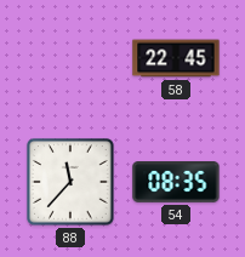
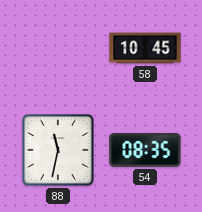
58: 22:45 -> 10:45
88: 11:37 -> 11:32
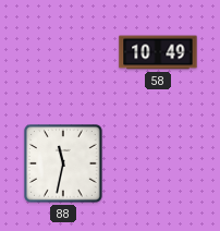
58: 10:45 -> 10:49
54: 08:35 -> none
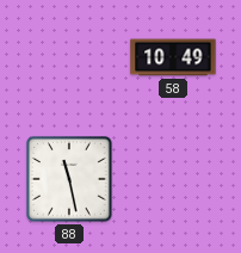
88: 11:32 -> 11:28
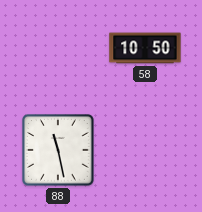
58: 10:49 -> 10:50
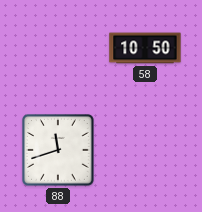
88: 11:28 -> 11:42
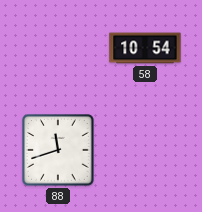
58: 10:50 -> 10:54
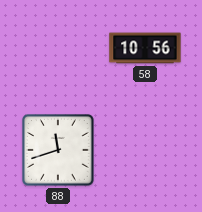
58: 10:54 -> 10:56
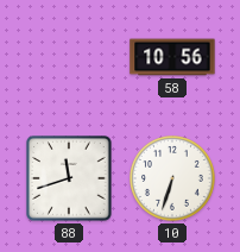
10: none -> 6:33
